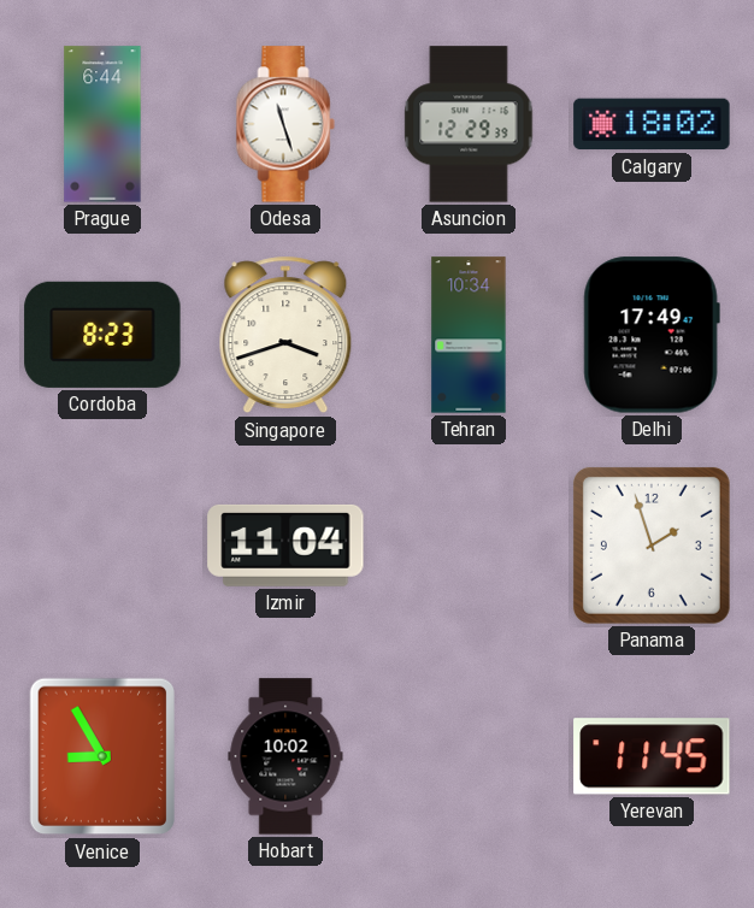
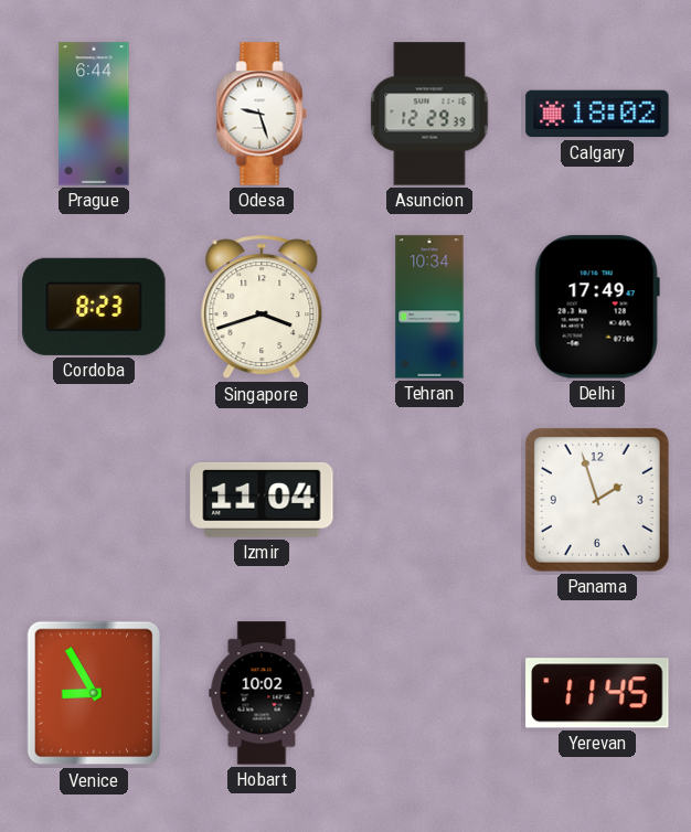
Odesa: 11:27 -> 9:27
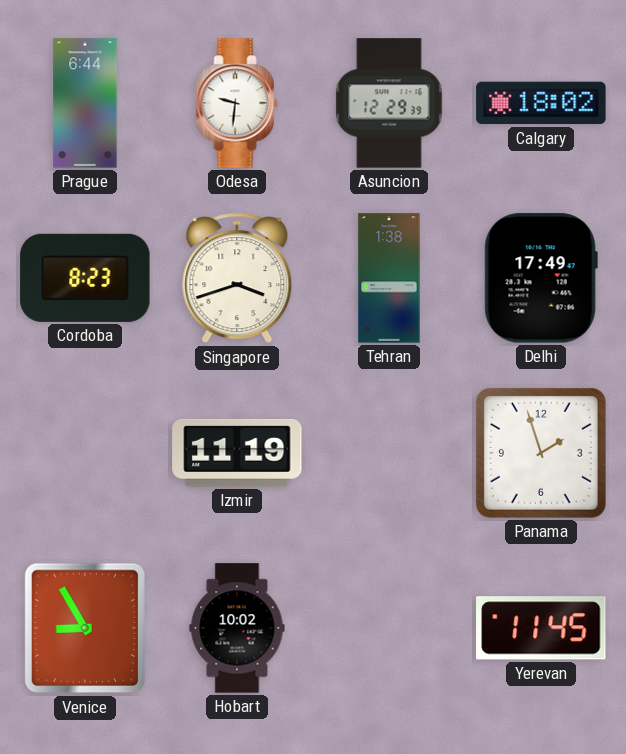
Odesa: 9:27 -> 9:31
Tehran: 10:34 -> 1:38
Izmir: 11:04 -> 11:19
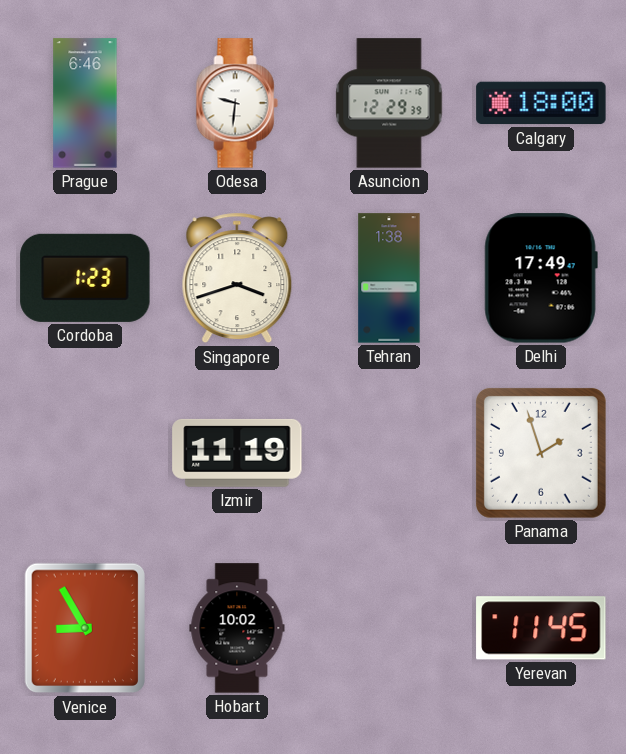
Prague: 6:44 -> 6:46
Calgary: 18:02 -> 18:00
Cordoba: 8:23 -> 1:23
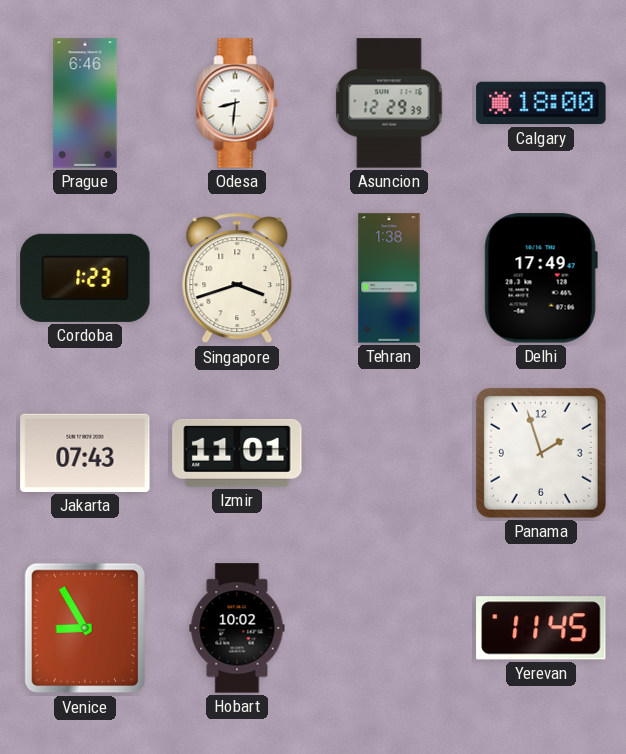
Odesa: 9:31 -> 8:31
Jakarta: none -> 07:43
Izmir: 11:19 -> 11:01
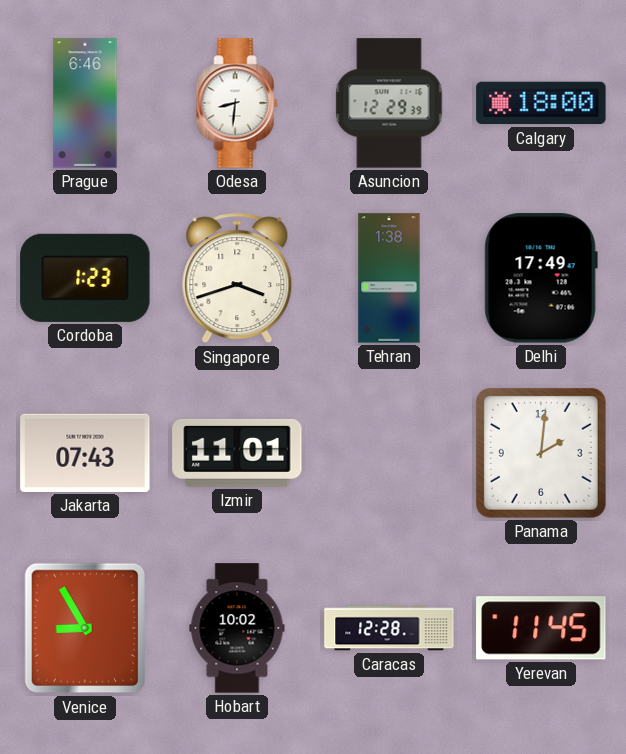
Panama: 1:57 -> 2:01
Caracas: none -> 12:28
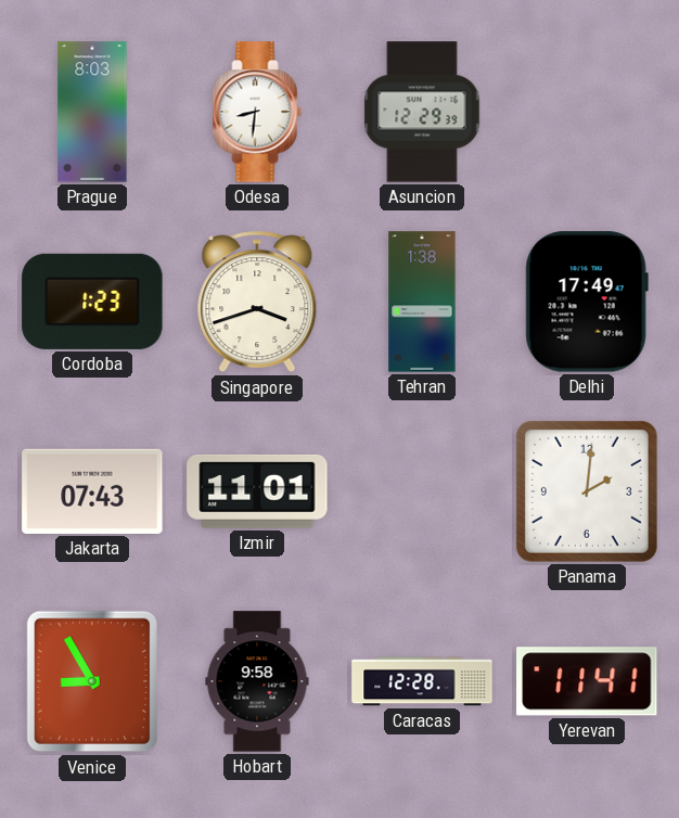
Prague: 6:46 -> 8:03
Calgary: 18:00 -> none
Hobart: 10:02 -> 9:58
Yerevan: 11:45 -> 11:41
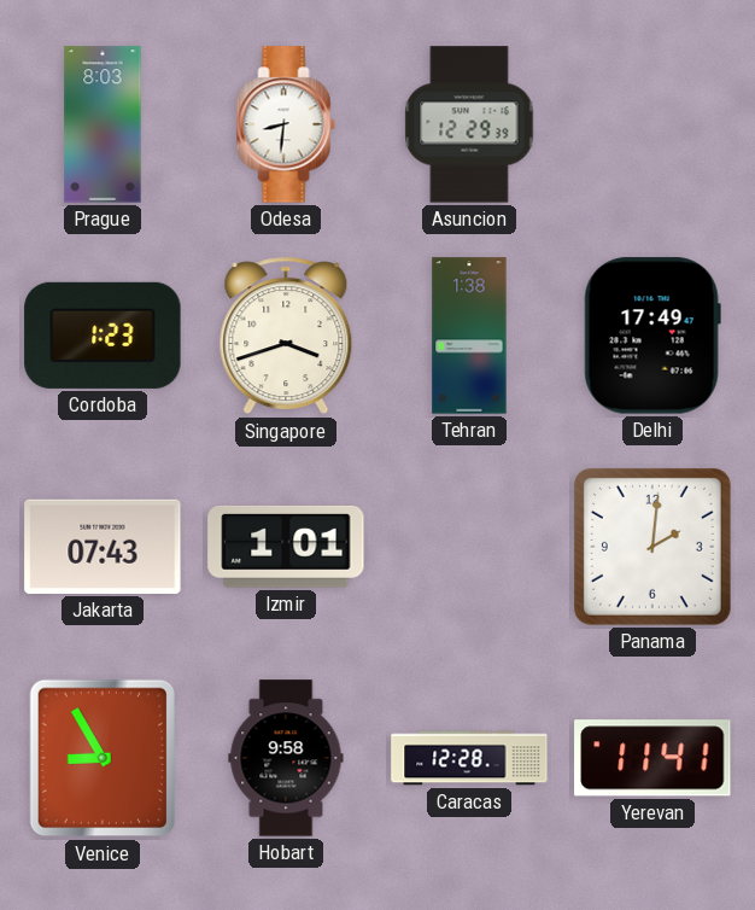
Izmir: 11:01 -> 1:01
